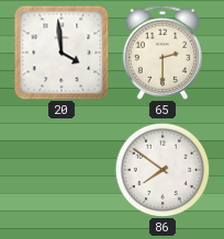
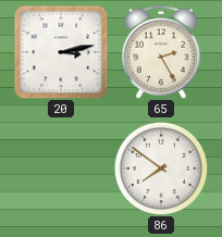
20: 3:59 -> 3:13
65: 2:30 -> 2:25
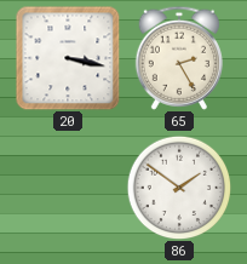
20: 3:13 -> 3:17
86: 7:51 -> 1:51
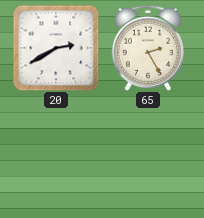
20: 3:17 -> 2:40
86: 1:51 -> none
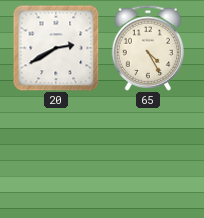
65: 2:25 -> 4:25
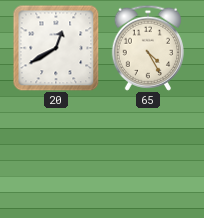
20: 2:40 -> 12:40
